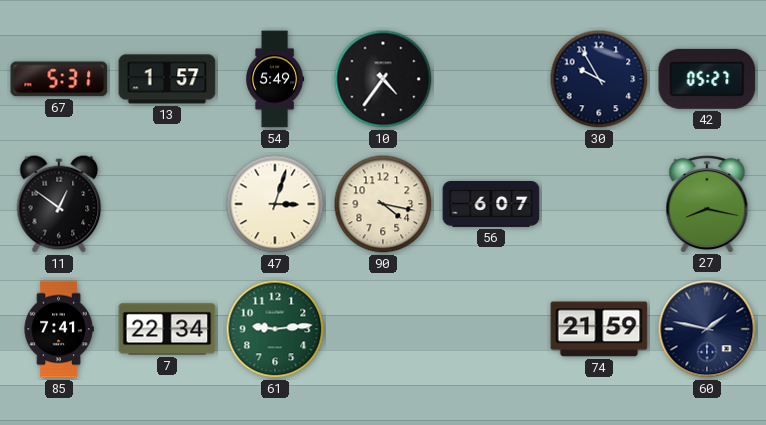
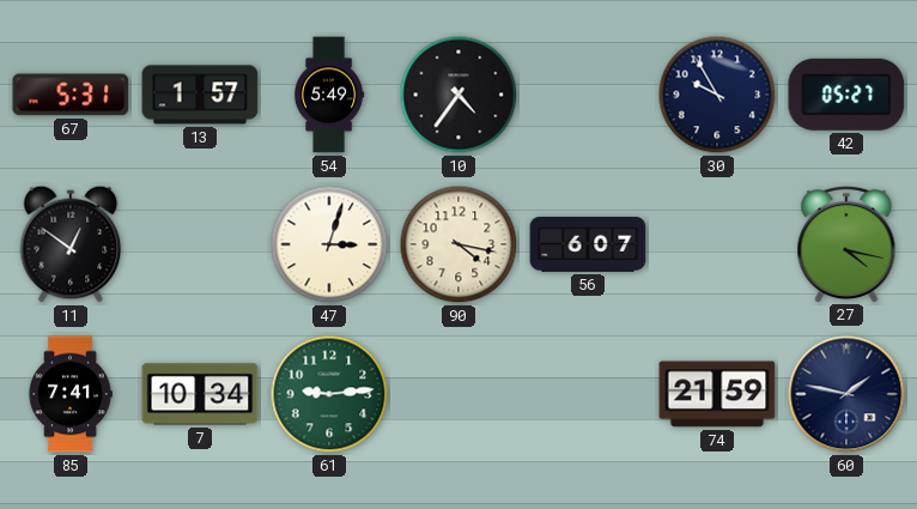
27: 8:17 -> 4:17
7: 22:34 -> 10:34
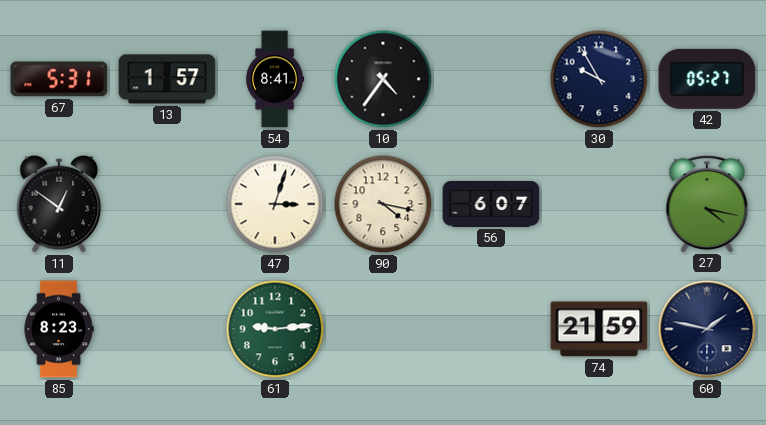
54: 5:49 -> 8:41
85: 7:41 -> 8:23
7: 10:34 -> none
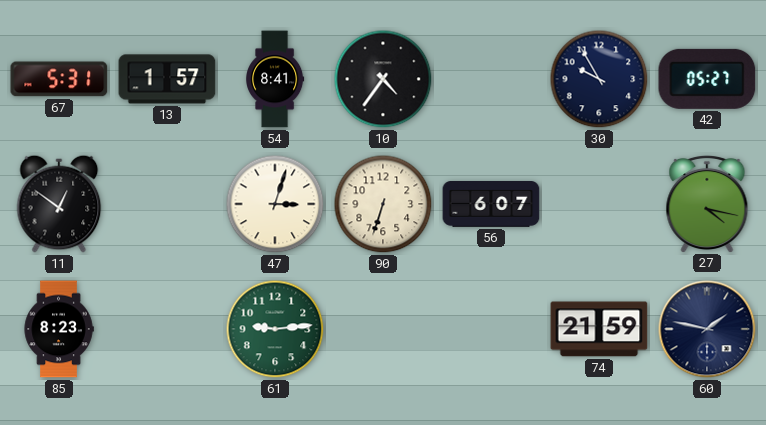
90: 4:17 -> 6:33
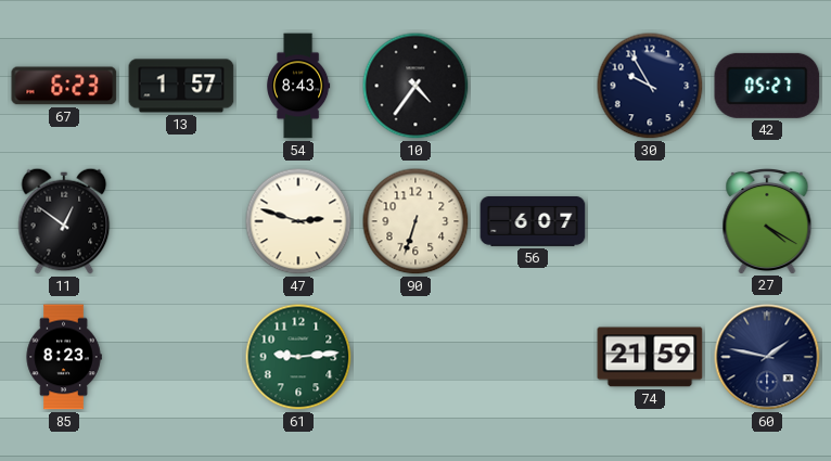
67: 5:31 -> 6:23
54: 8:41 -> 8:43
47: 3:03 -> 2:48
27: 4:17 -> 4:20
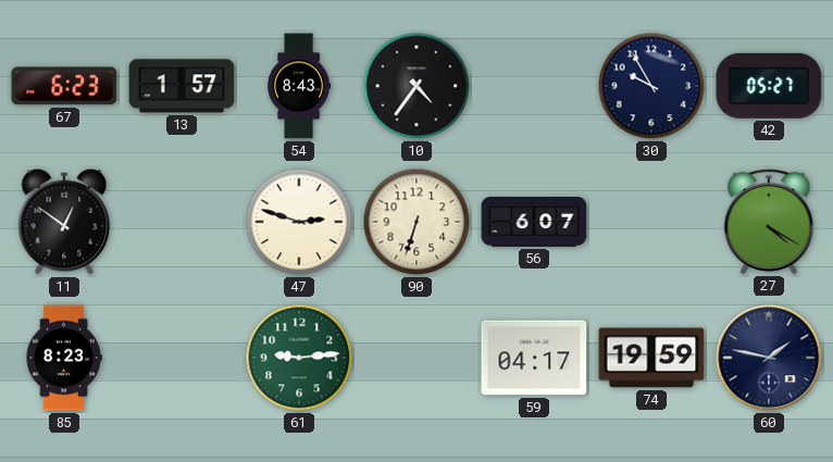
59: none -> 04:17
74: 21:59 -> 19:59
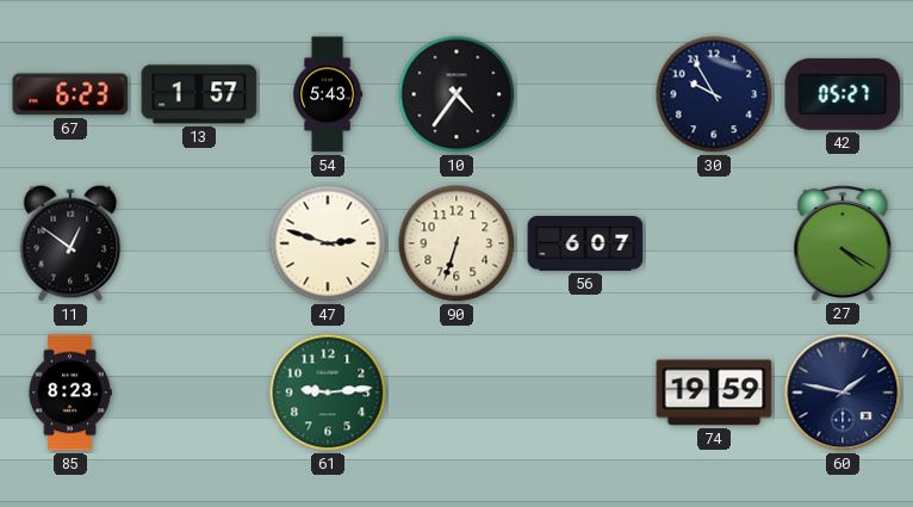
54: 8:43 -> 5:43
59: 04:17 -> none
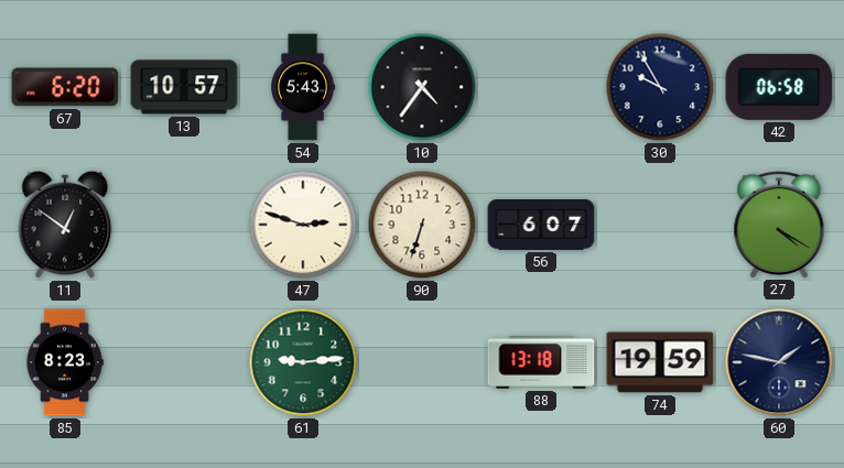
67: 6:23 -> 6:20
13: 1:57 -> 10:57
42: 05:27 -> 06:58
88: none -> 13:18
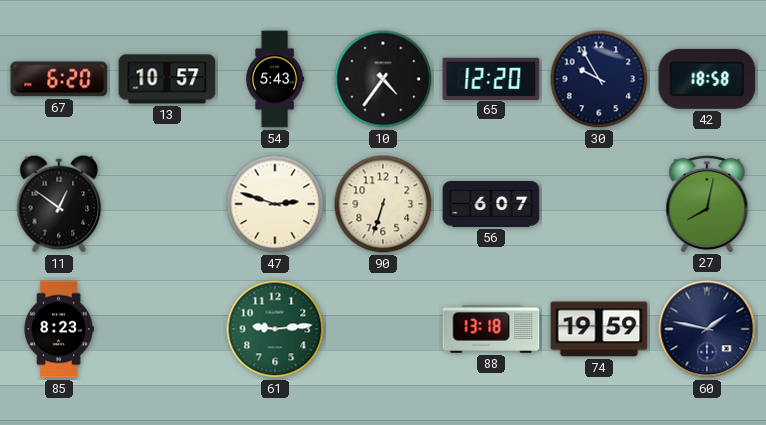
65: none -> 12:20
42: 06:58 -> 18:58
27: 4:20 -> 8:02
